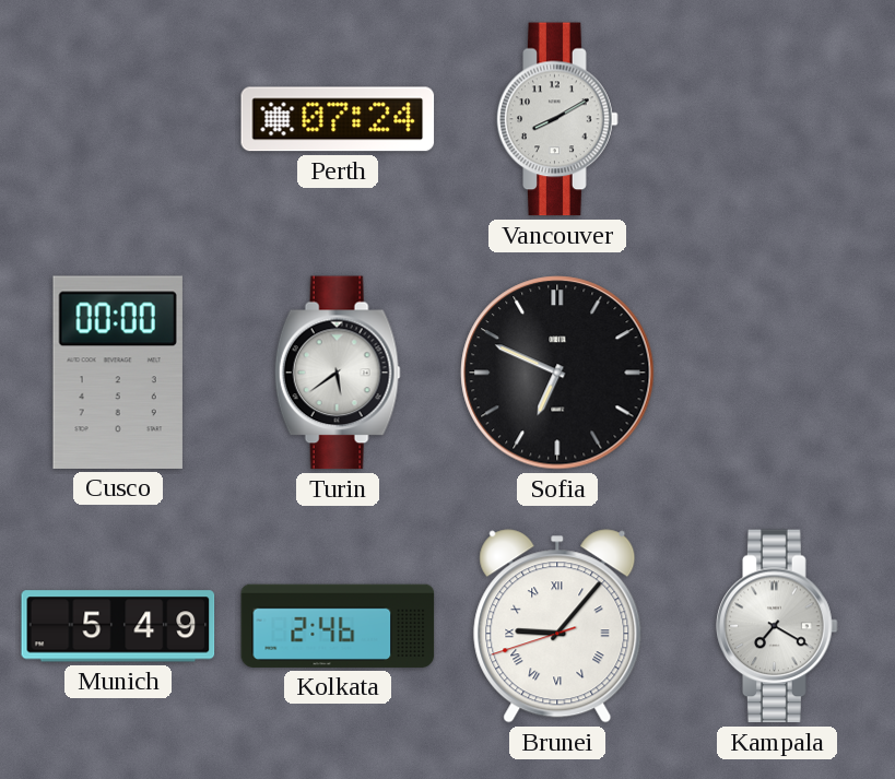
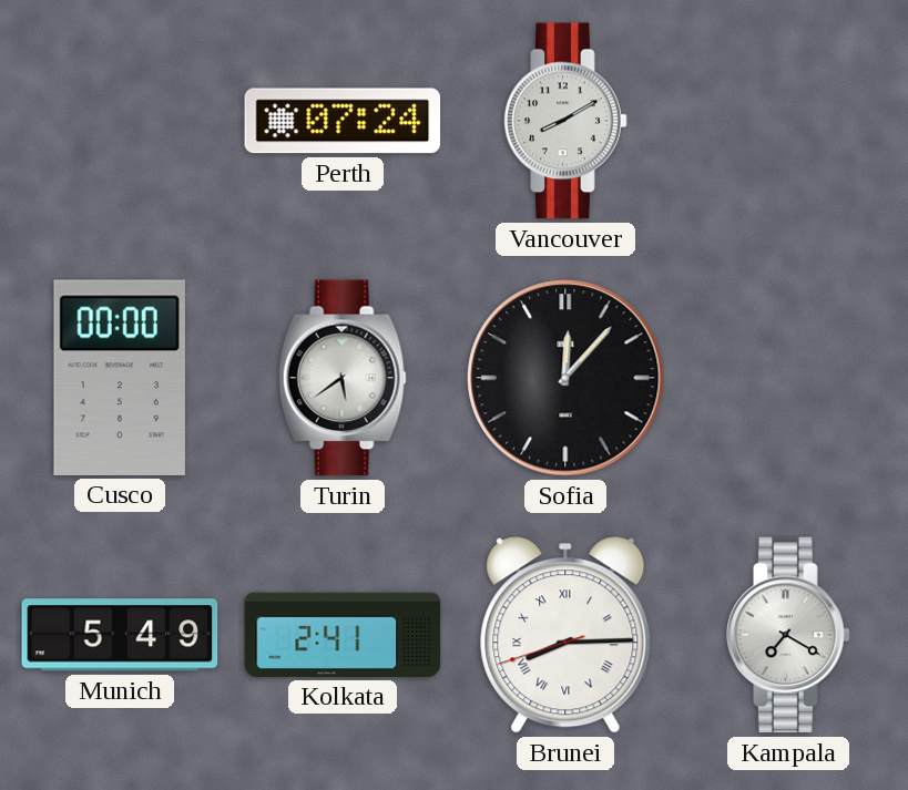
Sofia: 6:49 -> 12:07
Kolkata: 2:46 -> 2:41
Brunei: 9:06 -> 8:14
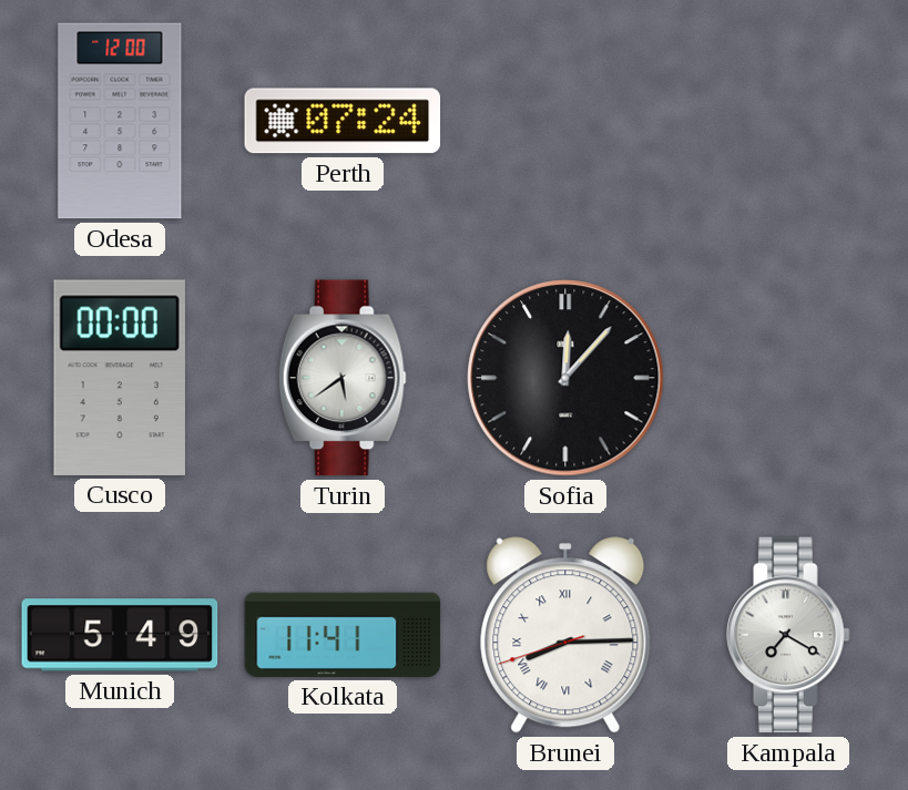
Odesa: none -> 12:00
Vancouver: 8:10 -> none
Kolkata: 2:41 -> 11:41
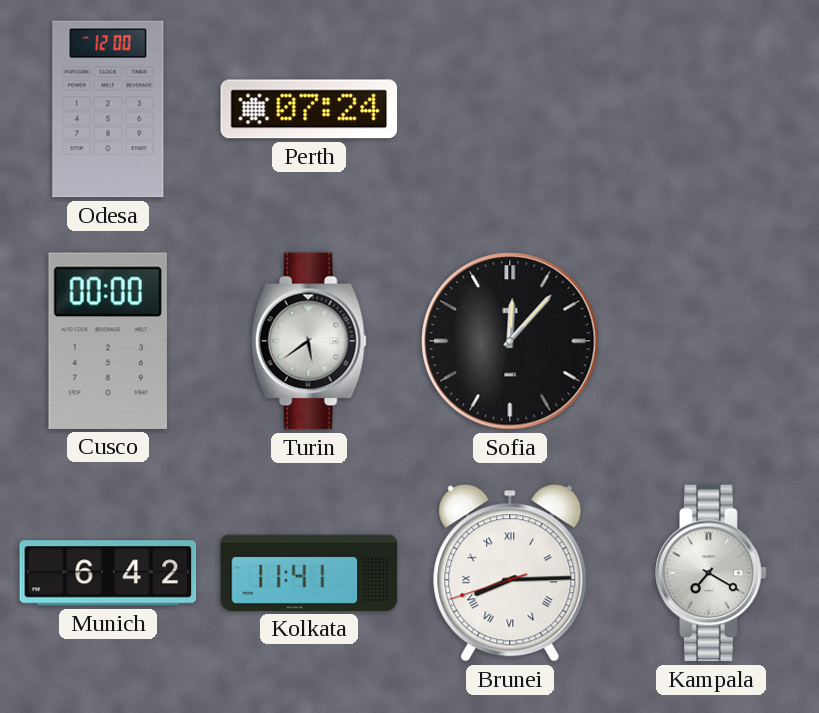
Munich: 5:49 -> 6:42
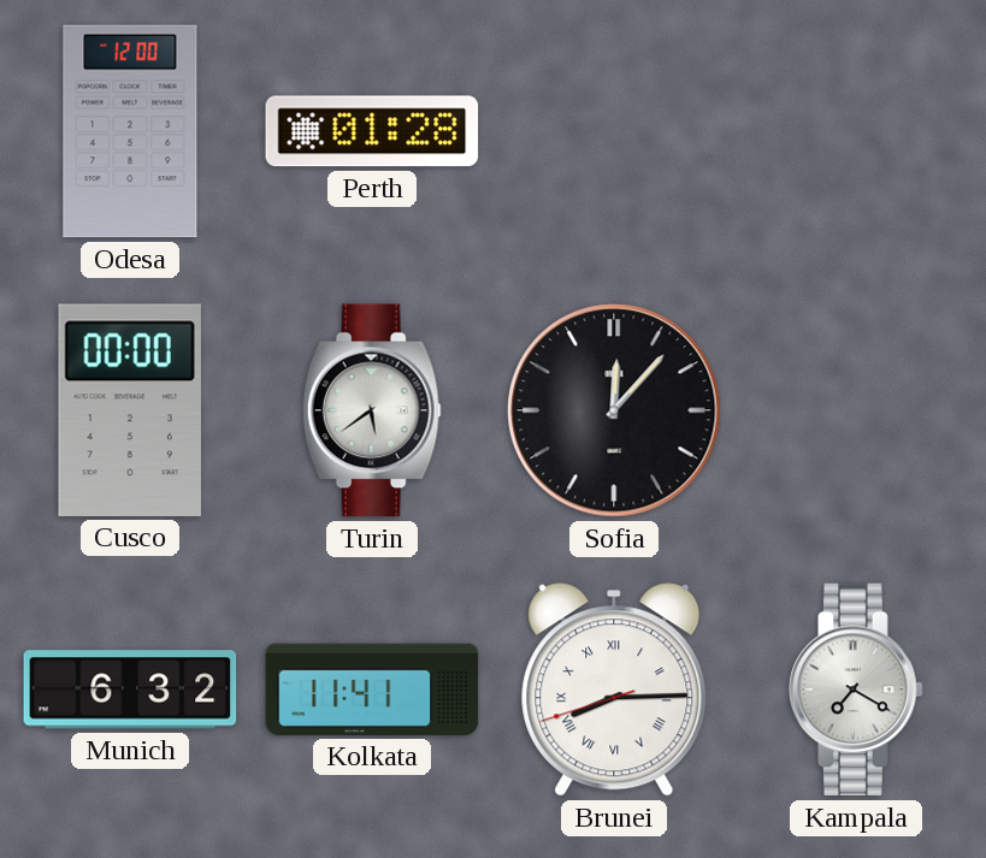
Perth: 07:24 -> 01:28
Munich: 6:42 -> 6:32
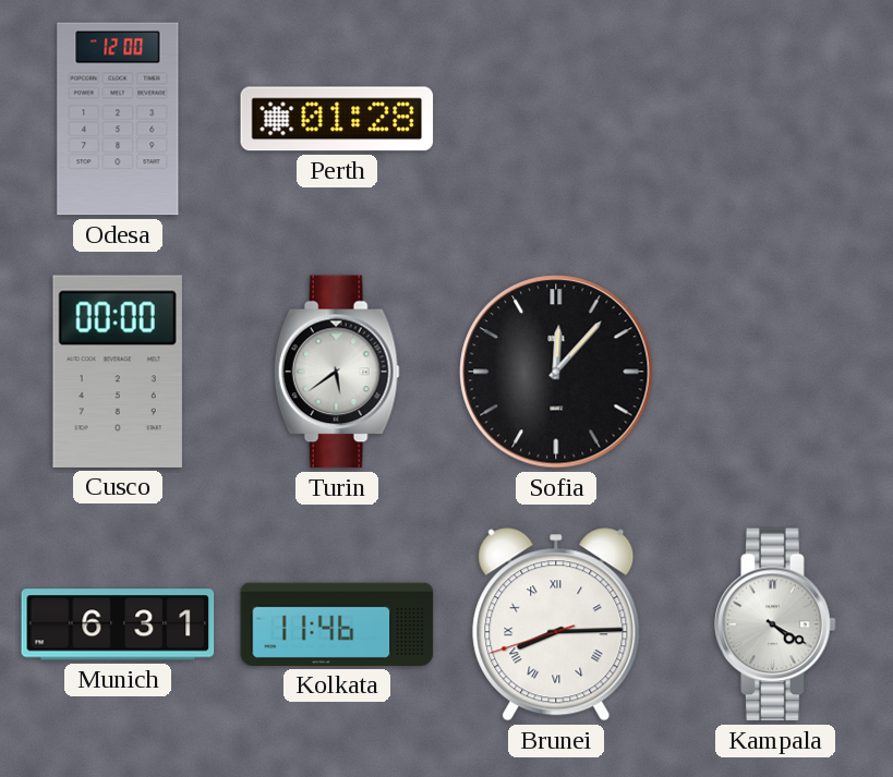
Munich: 6:32 -> 6:31
Kolkata: 11:41 -> 11:46
Kampala: 7:20 -> 4:20
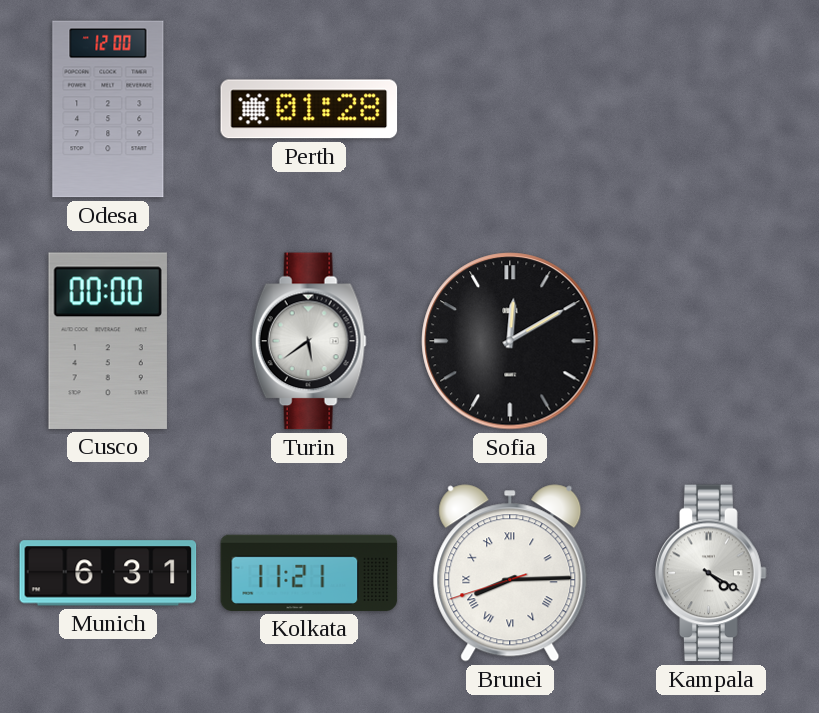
Sofia: 12:07 -> 12:10
Kolkata: 11:46 -> 11:21
